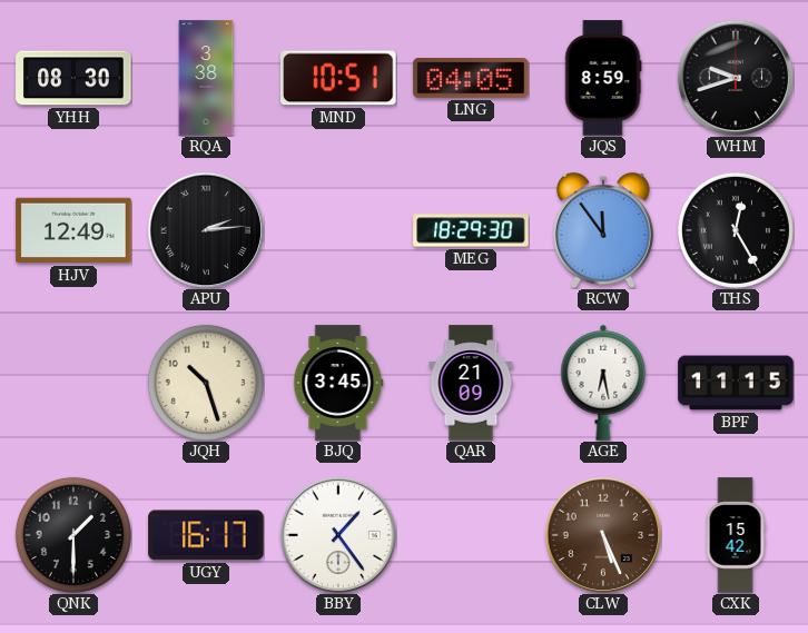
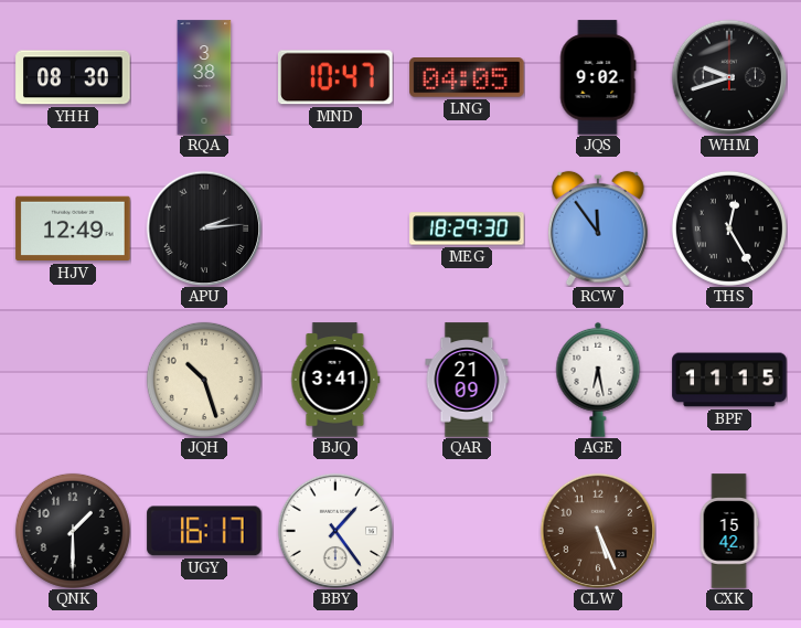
MND: 10:51 -> 10:47
JQS: 8:59 -> 9:02
BJQ: 3:45 -> 3:41
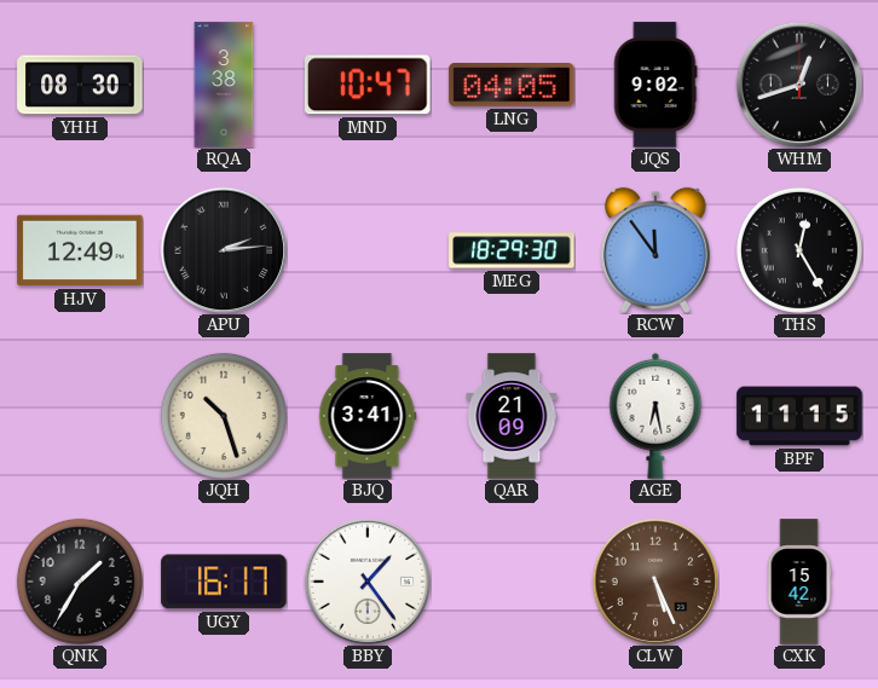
WHM: 9:42 -> 12:42
QNK: 1:30 -> 1:35
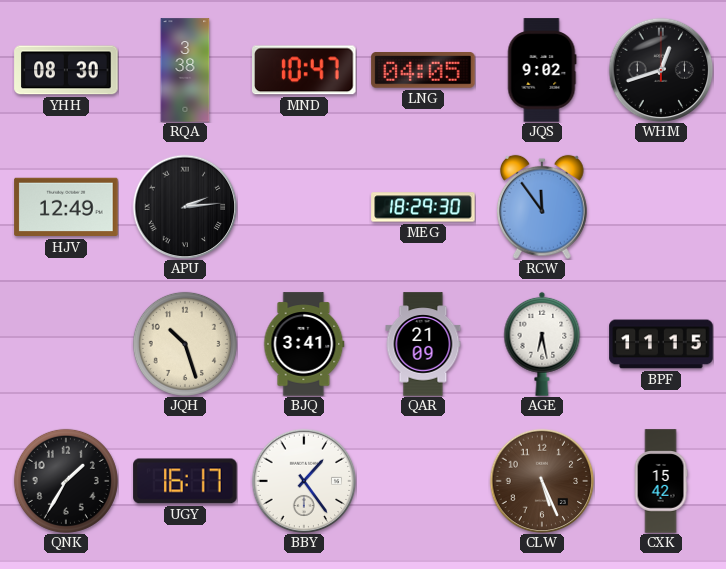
THS: 12:25 -> none
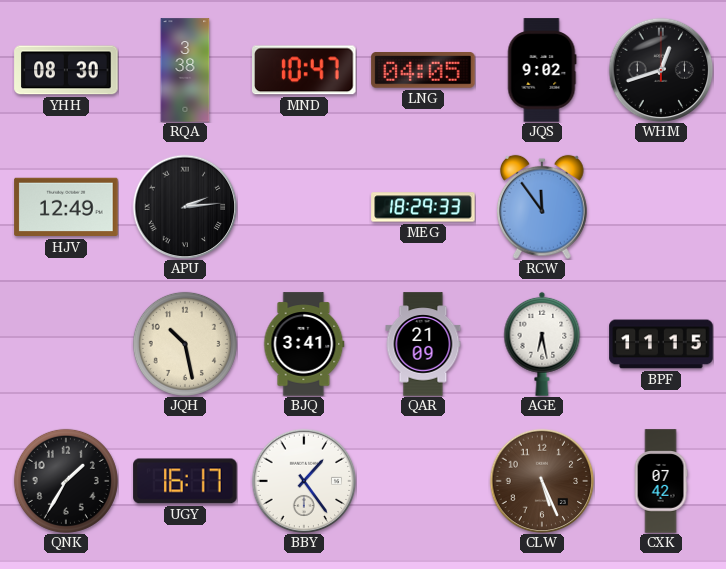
MEG: 18:29:30 -> 18:29:33
JQH: 10:27 -> 10:28
CXK: 15:42 -> 07:42
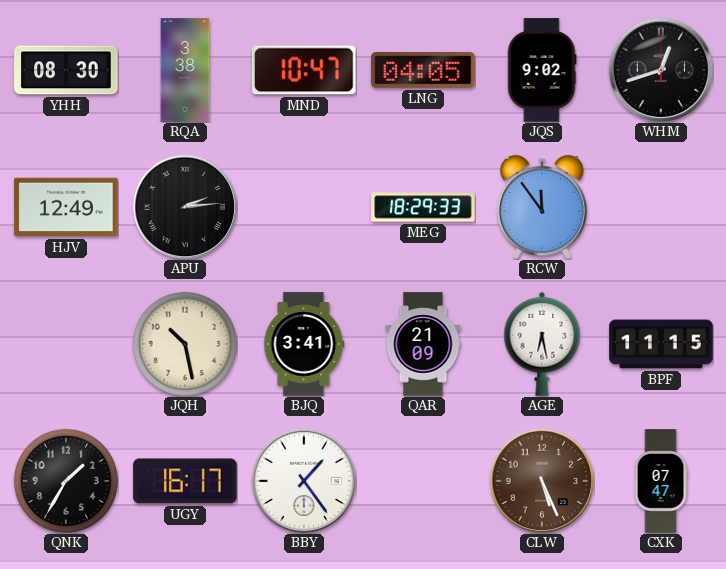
CXK: 07:42 -> 07:47
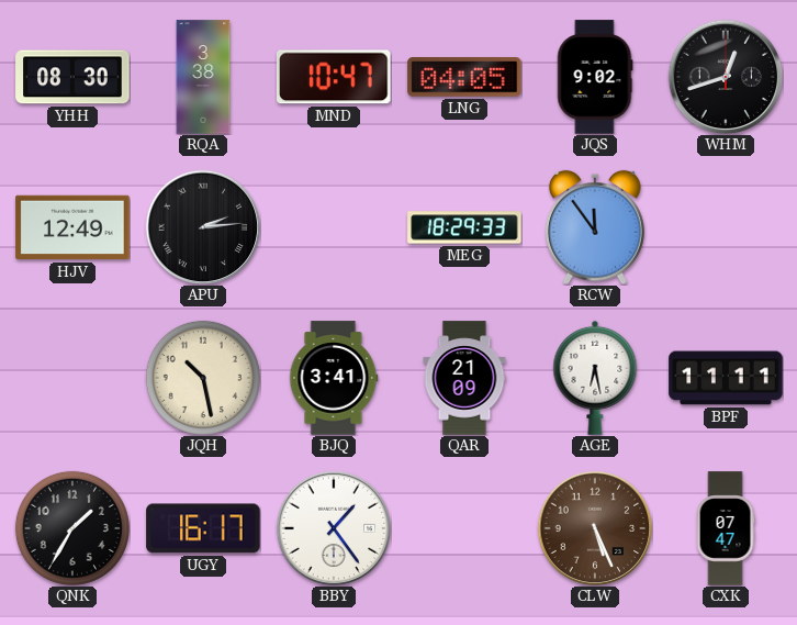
BPF: 11:15 -> 11:11
